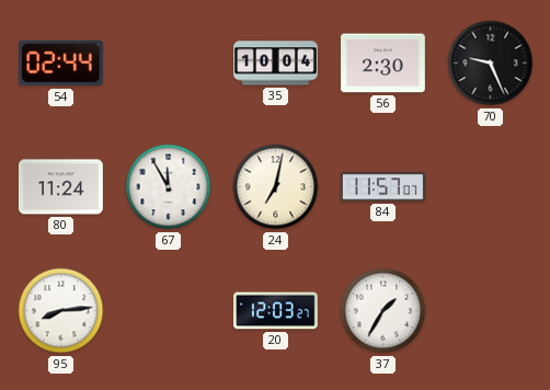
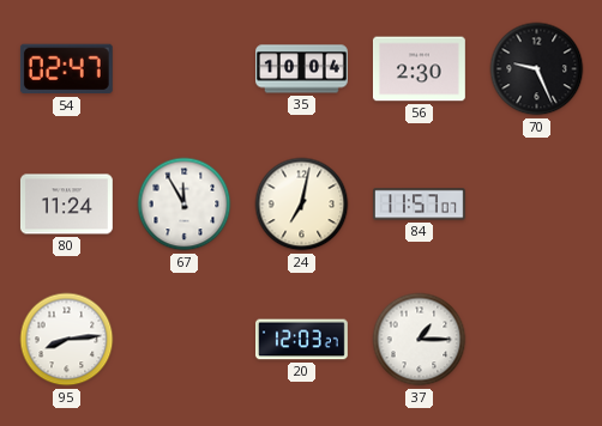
54: 02:44 -> 02:47
37: 1:35 -> 1:15
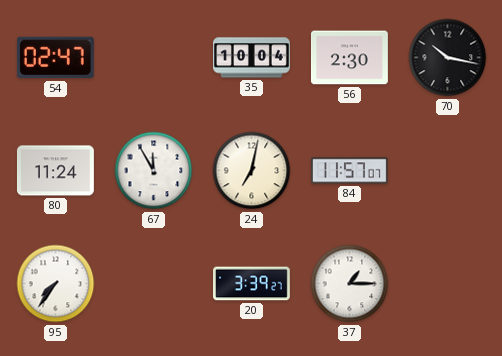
70: 9:26 -> 10:17
95: 8:14 -> 7:36
20: 12:03 -> 3:39
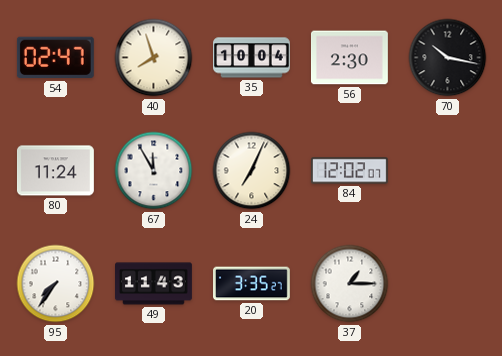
40: none -> 7:57
24: 7:02 -> 7:04
84: 11:57 -> 12:02
49: none -> 11:43
20: 3:39 -> 3:35
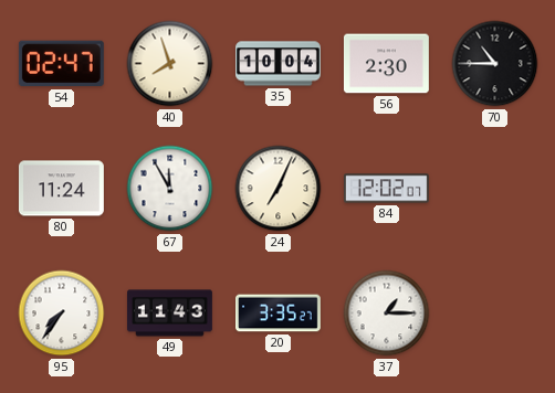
70: 10:17 -> 10:45
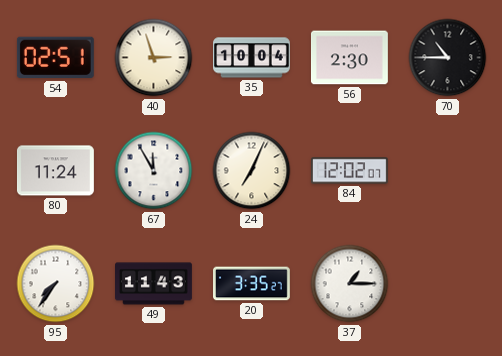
54: 02:47 -> 02:51
40: 7:57 -> 2:57
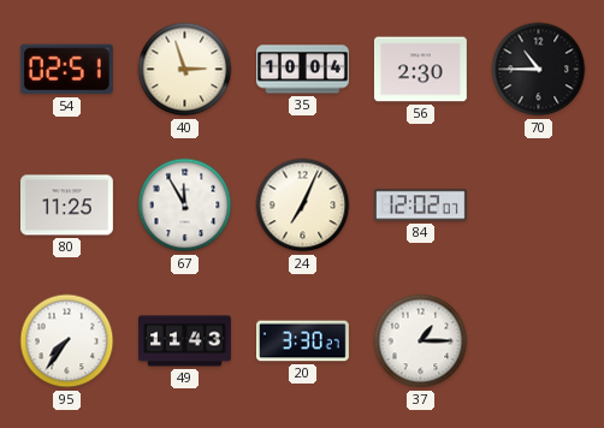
80: 11:24 -> 11:25
20: 3:35 -> 3:30
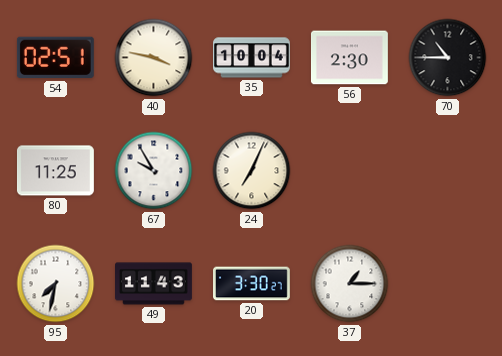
40: 2:57 -> 3:47
67: 11:55 -> 9:55
84: 12:02 -> none
95: 7:36 -> 7:32
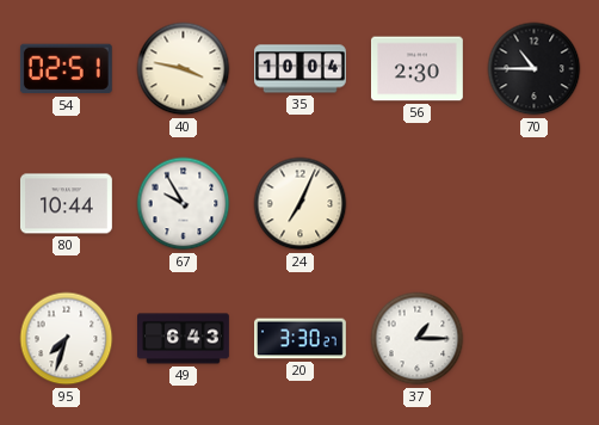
80: 11:25 -> 10:44
95: 7:32 -> 7:33
49: 11:43 -> 6:43
